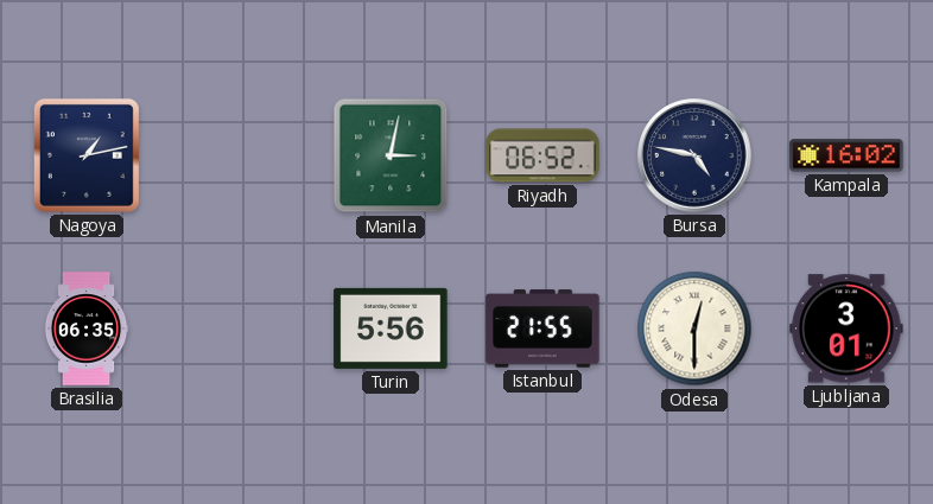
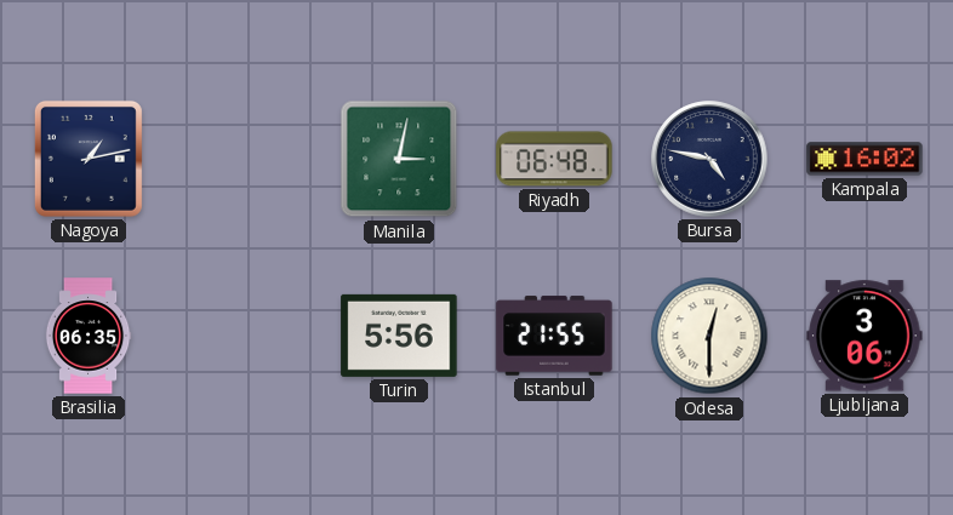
Riyadh: 06:52 -> 06:48
Ljubljana: 3:01 -> 3:06
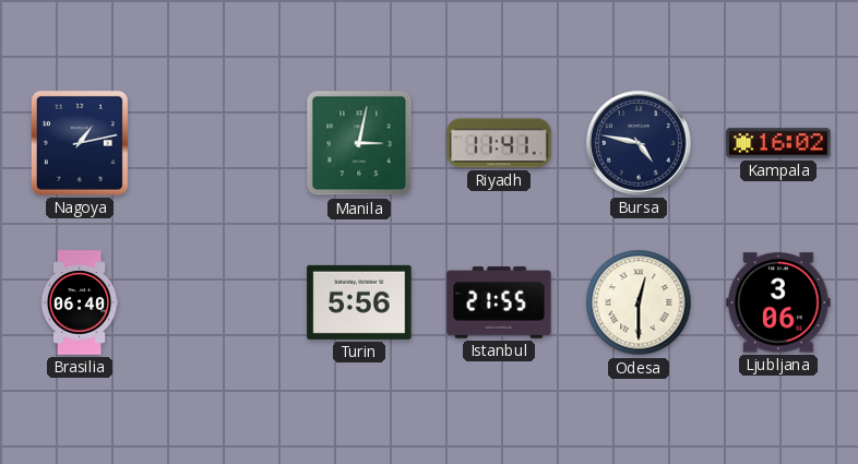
Riyadh: 06:48 -> 11:41
Brasilia: 06:35 -> 06:40
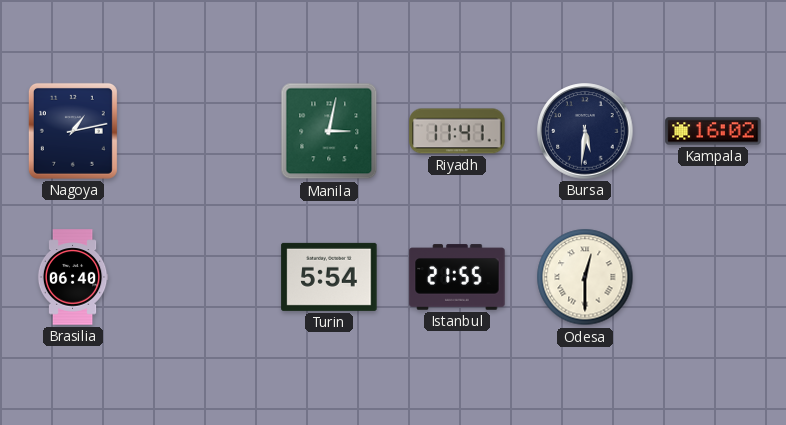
Bursa: 4:47 -> 5:31
Turin: 5:56 -> 5:54
Ljubljana: 3:06 -> none
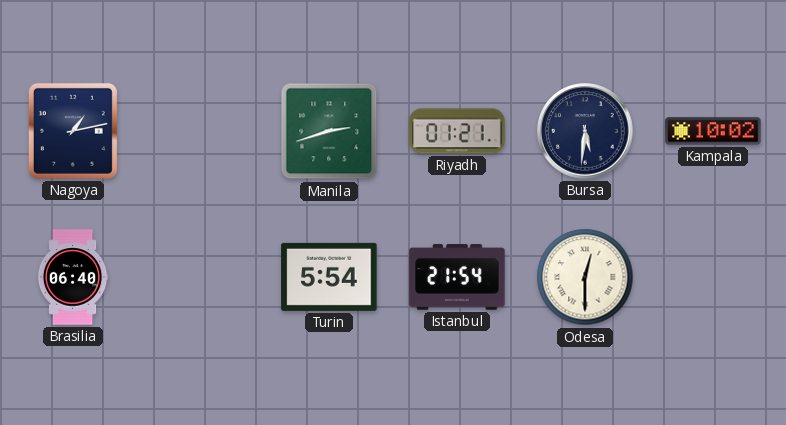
Manila: 3:02 -> 2:42
Riyadh: 11:41 -> 01:21
Kampala: 16:02 -> 10:02
Istanbul: 21:55 -> 21:54
